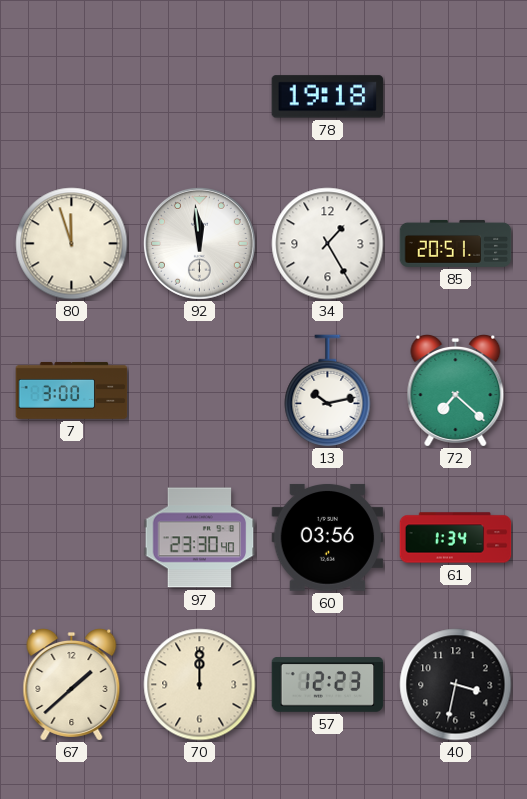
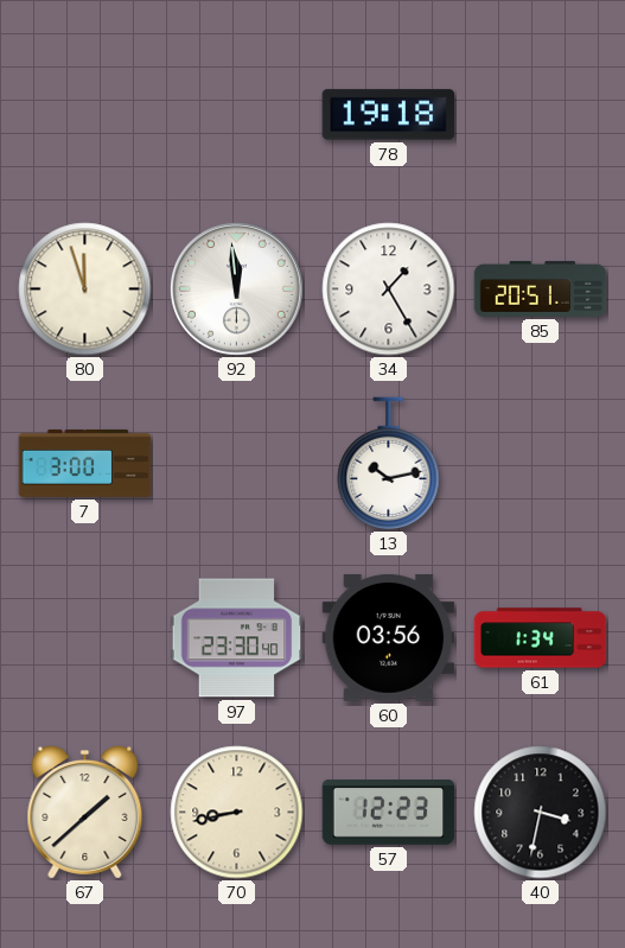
72: 7:22 -> none
70: 12:00 -> 8:43
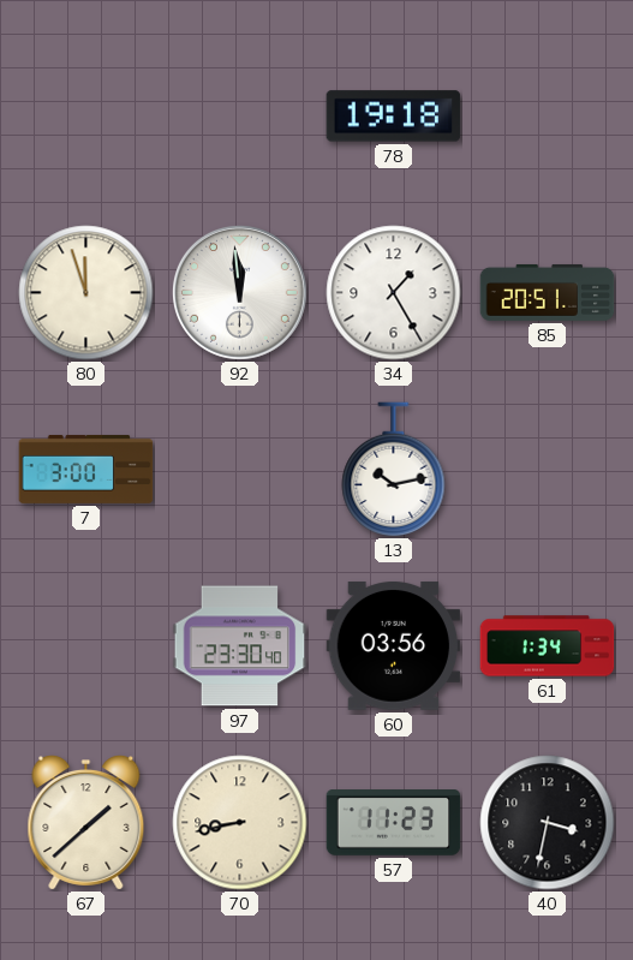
57: 12:23 -> 11:23
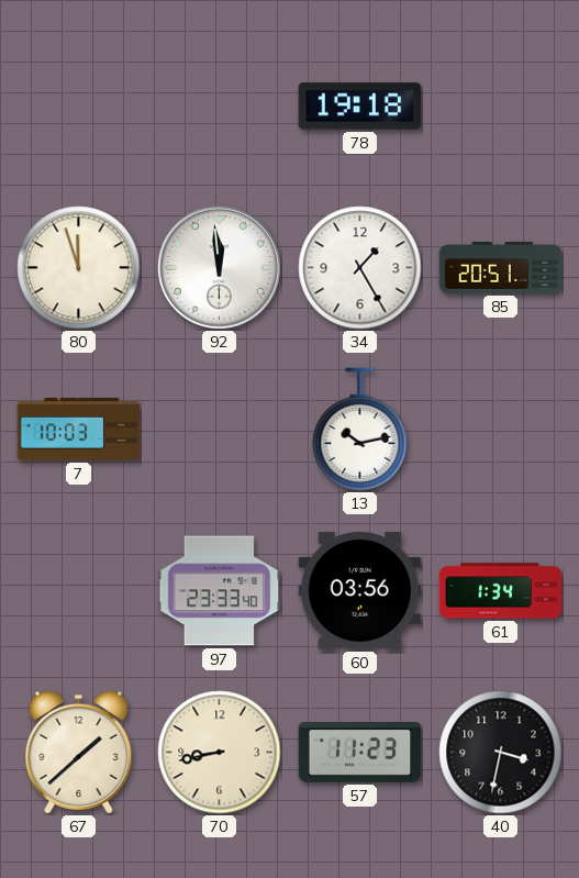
7: 3:00 -> 10:03
97: 23:30 -> 23:33
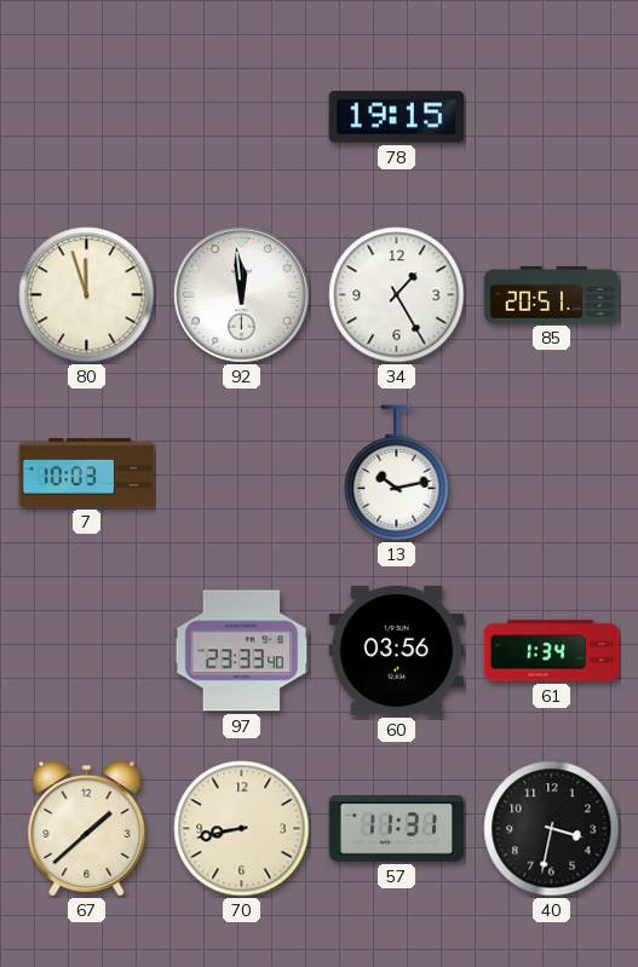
78: 19:18 -> 19:15
57: 11:23 -> 11:31
